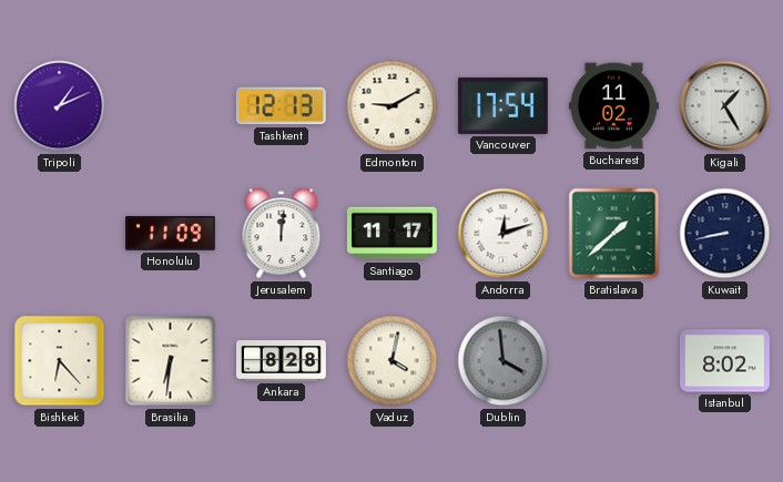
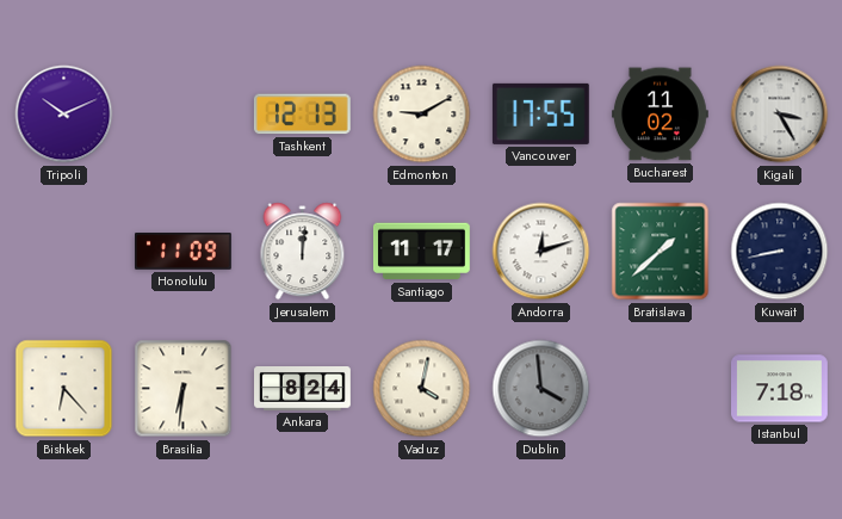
Tripoli: 1:11 -> 10:11
Vancouver: 17:54 -> 17:55
Kigali: 1:25 -> 3:25
Ankara: 8:28 -> 8:24
Istanbul: 8:02 -> 7:18
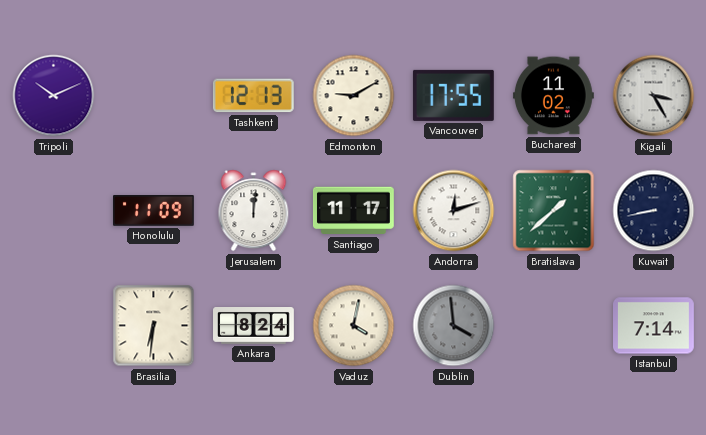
Bishkek: 6:23 -> none
Istanbul: 7:18 -> 7:14
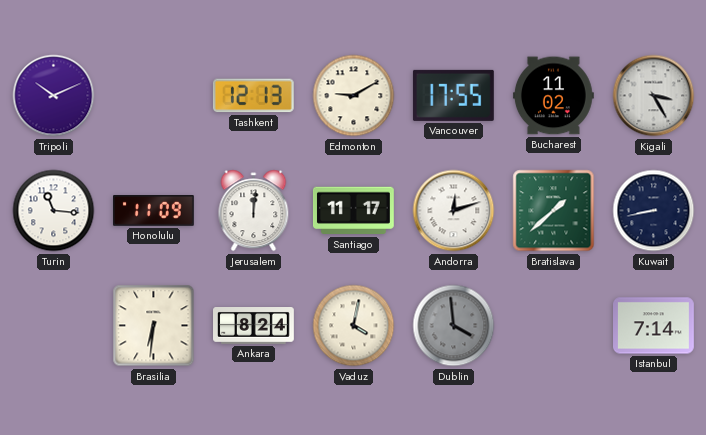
Turin: none -> 11:16
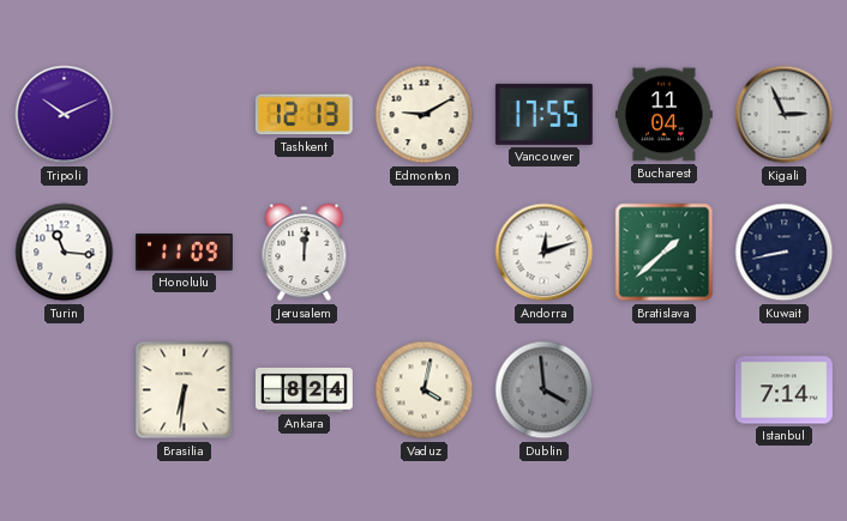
Bucharest: 11:02 -> 11:04
Kigali: 3:25 -> 2:56
Santiago: 11:17 -> none
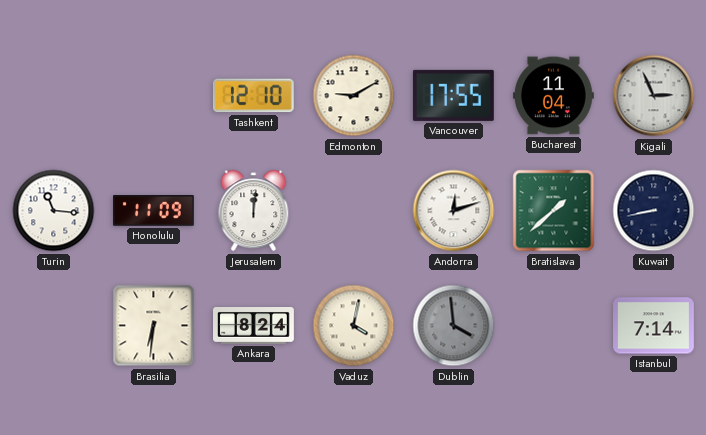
Tripoli: 10:11 -> none
Tashkent: 12:13 -> 12:10
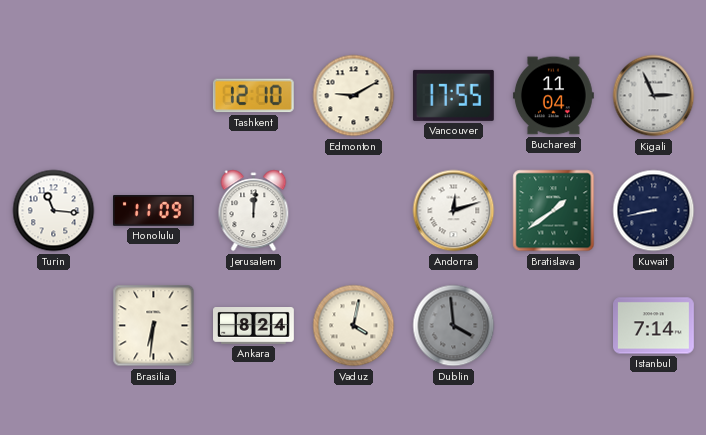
Bratislava: 1:38 -> 1:39
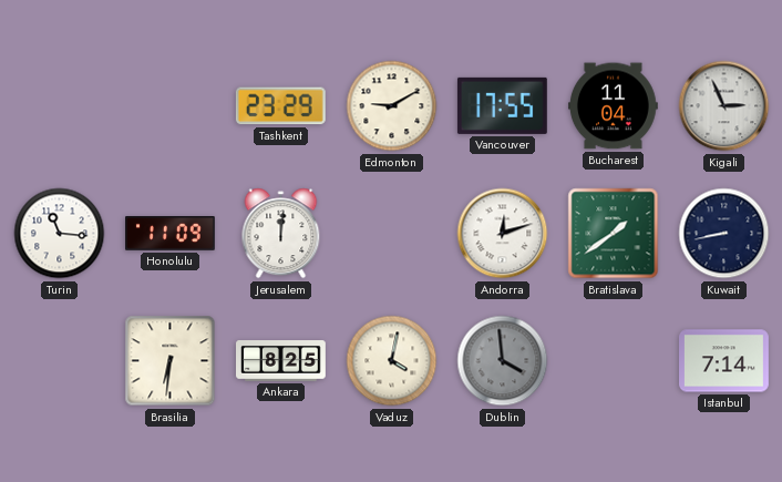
Tashkent: 12:10 -> 23:29
Ankara: 8:24 -> 8:25
